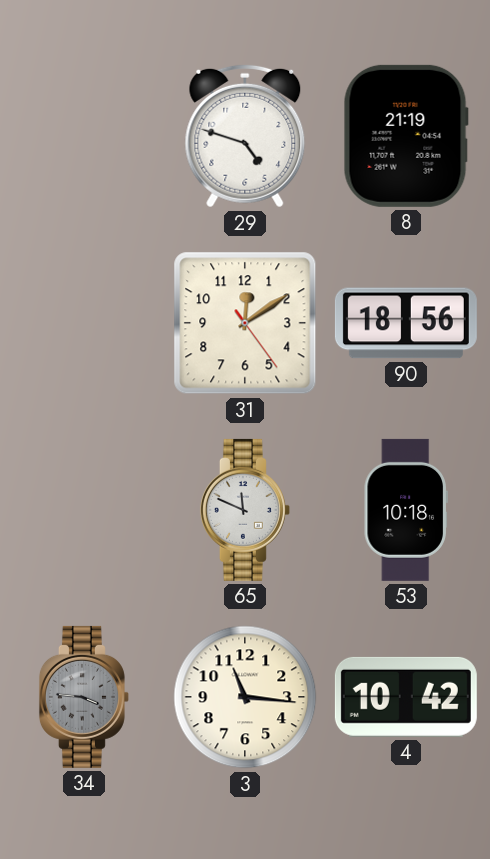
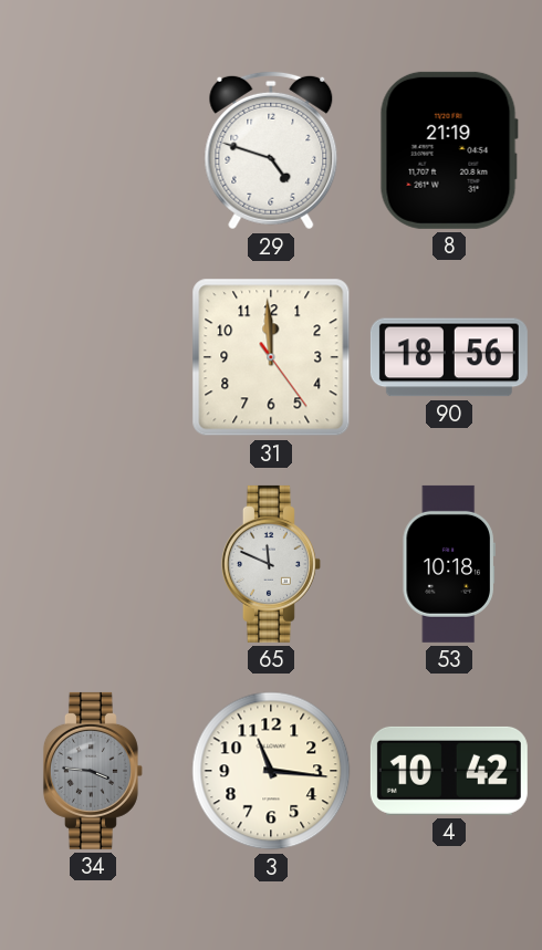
31: 12:09 -> 11:59
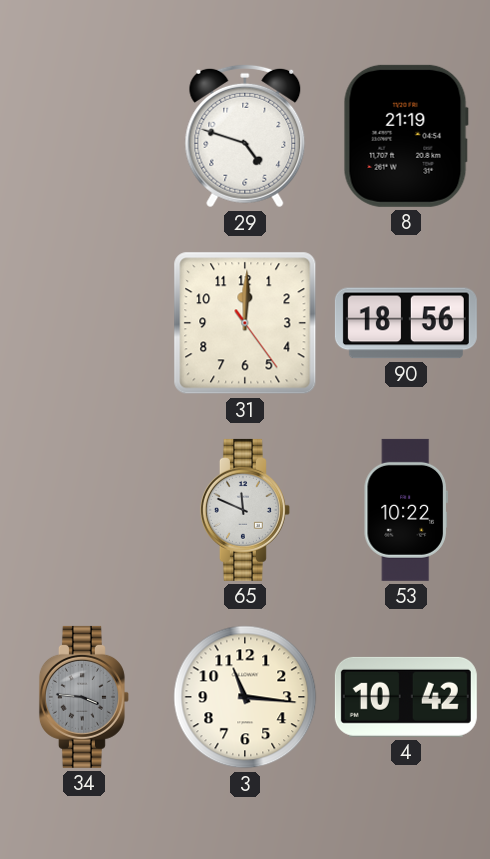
31: 11:59 -> 12:00
53: 10:18 -> 10:22
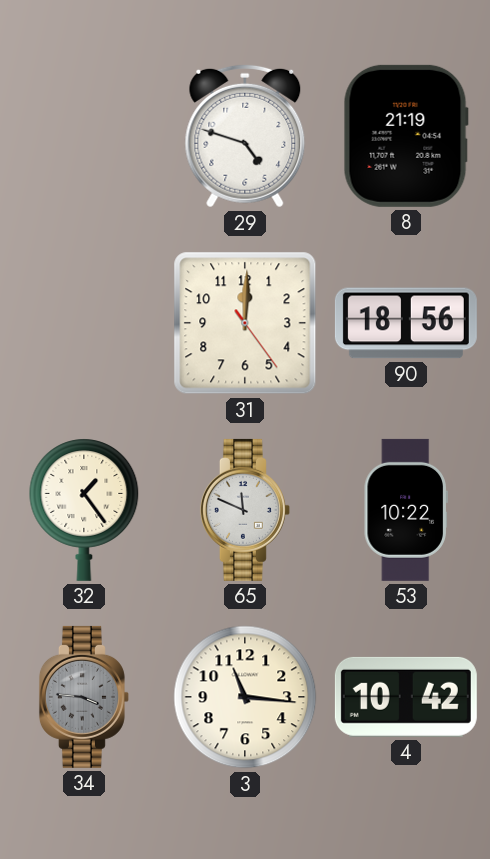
32: none -> 1:24
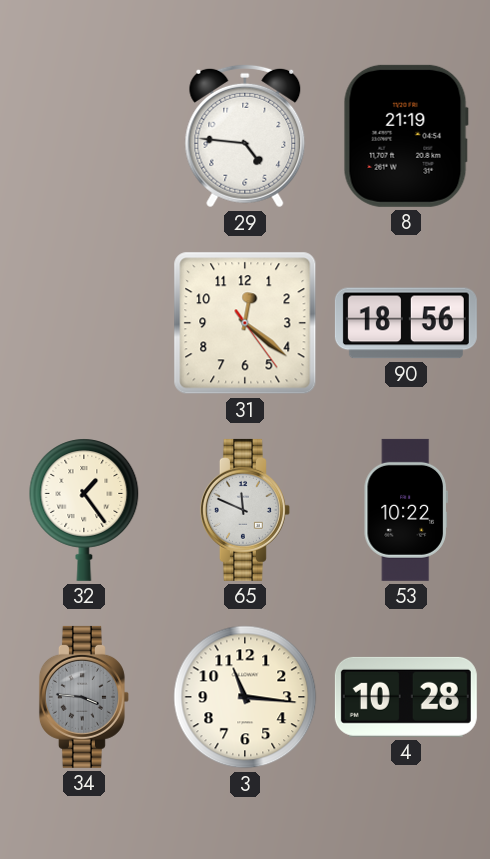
29: 4:48 -> 4:46
31: 12:00 -> 12:21
4: 10:42 -> 10:28
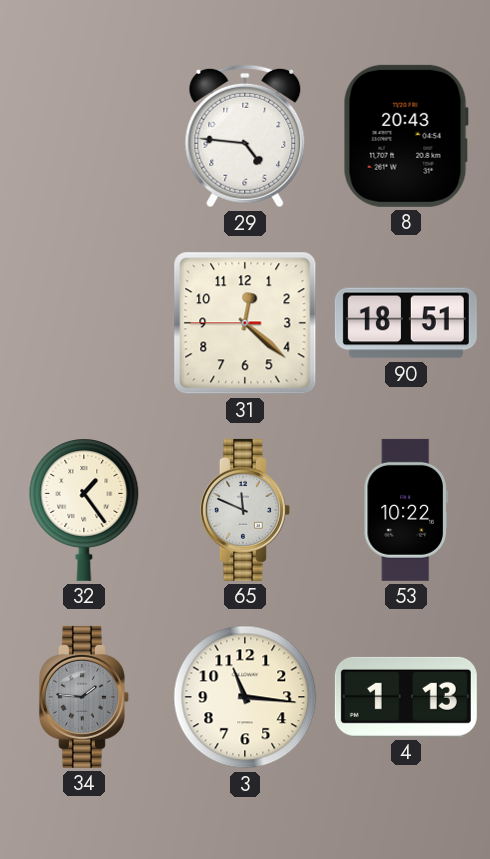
8: 21:19 -> 20:43
31: 12:21:24 -> 12:21:45
90: 18:56 -> 18:51
34: 3:46 -> 1:46
4: 10:28 -> 1:13
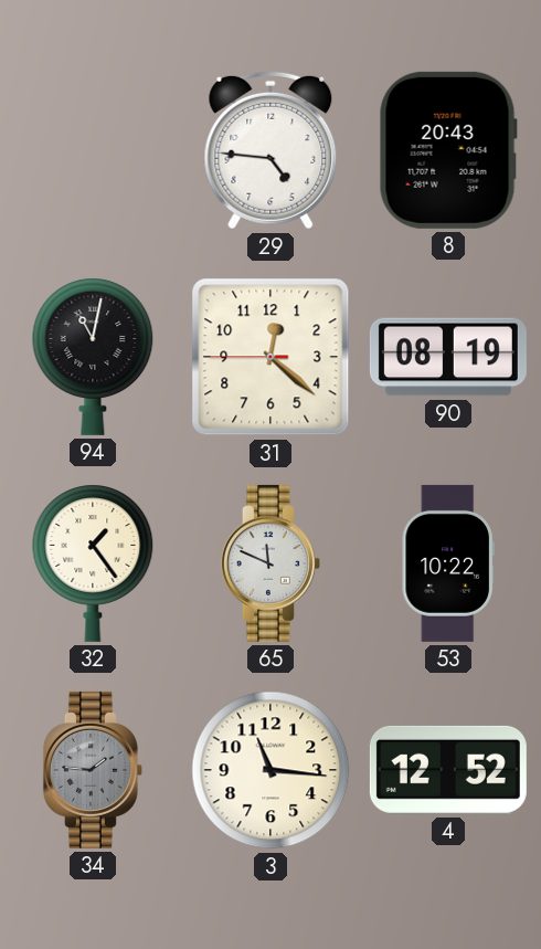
94: none -> 11:02
90: 18:51 -> 08:19
4: 1:13 -> 12:52
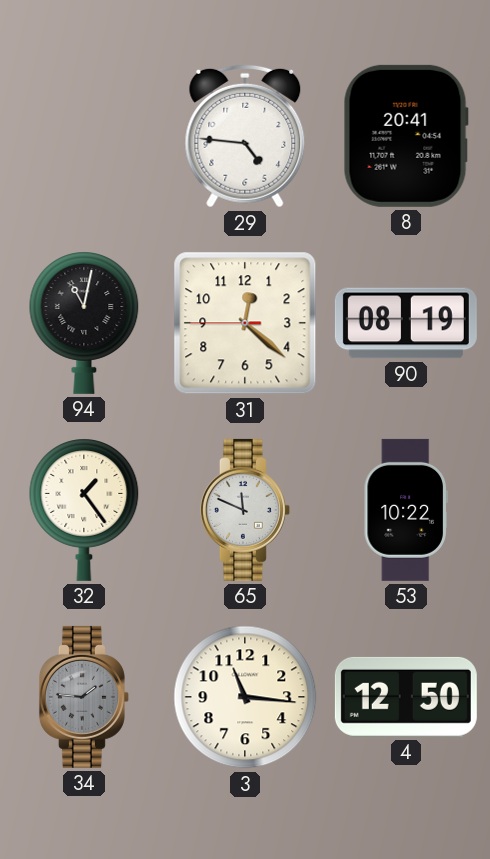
8: 20:43 -> 20:41
4: 12:52 -> 12:50
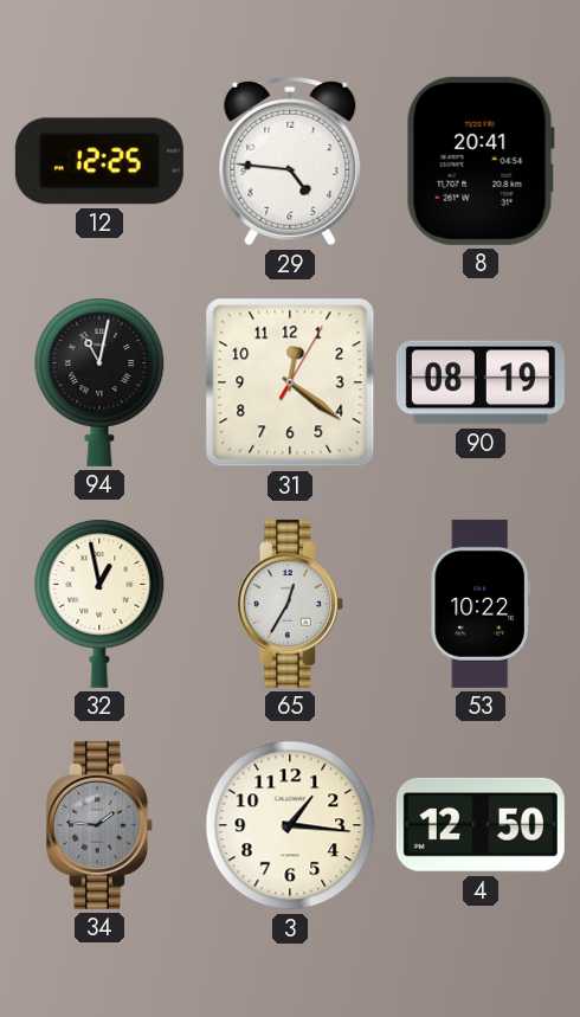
12: none -> 12:25
31: 12:21:45 -> 12:21:05
32: 1:24 -> 12:58
65: 11:49 -> 12:35
3: 11:16 -> 1:16
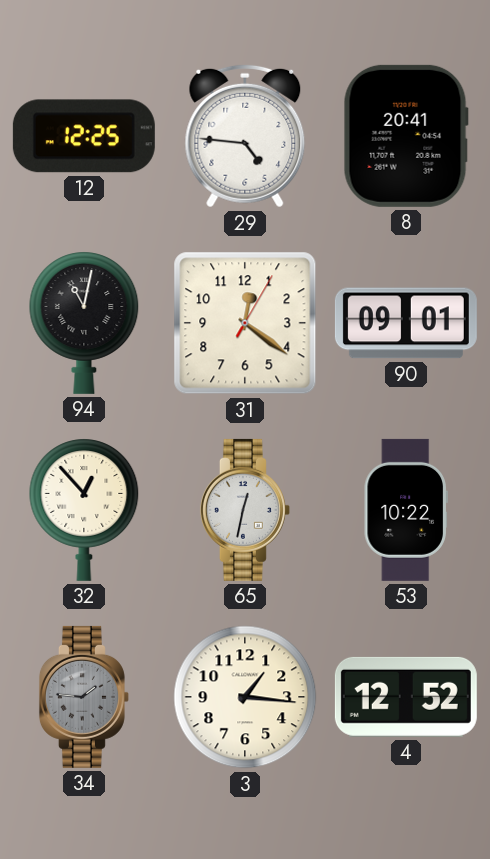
90: 08:19 -> 09:01
32: 12:58 -> 12:53
65: 12:35 -> 12:32
4: 12:50 -> 12:52
